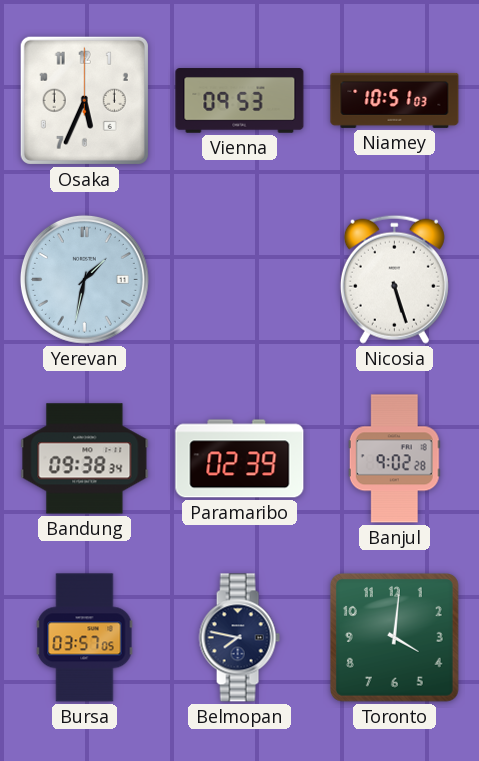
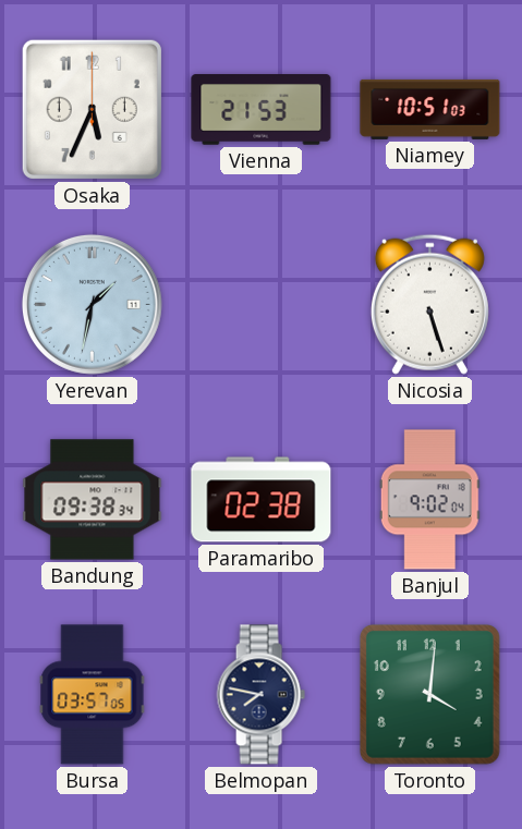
Vienna: 09:53 -> 21:53
Paramaribo: 02:39 -> 02:38
Banjul: 9:02:28 -> 9:02:04
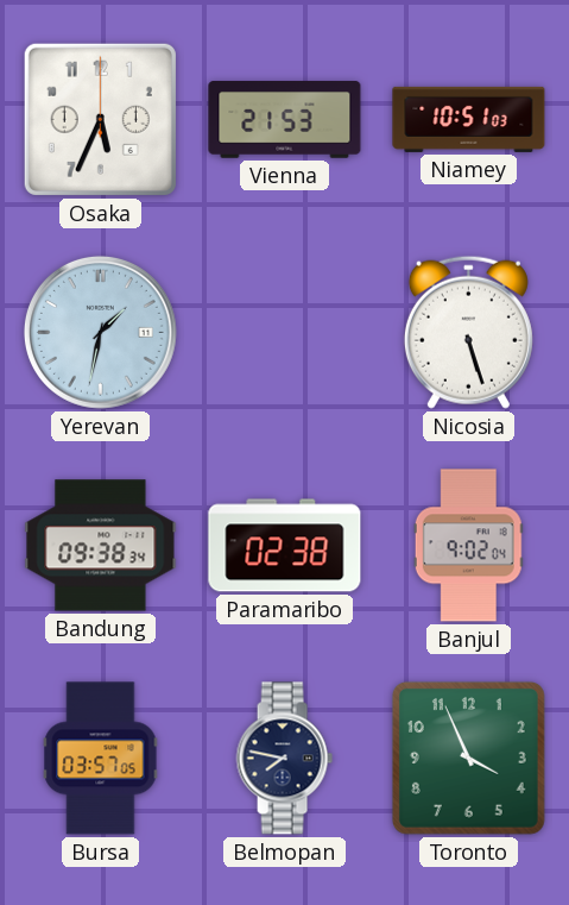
Toronto: 4:01 -> 3:56
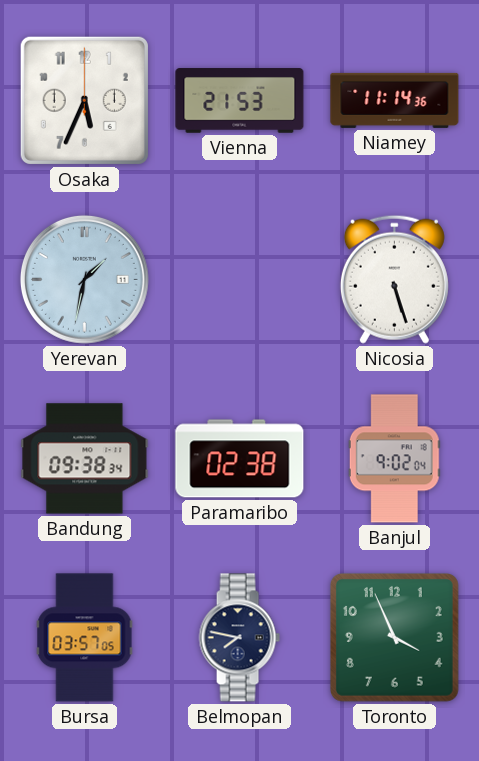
Niamey: 10:51 -> 11:14
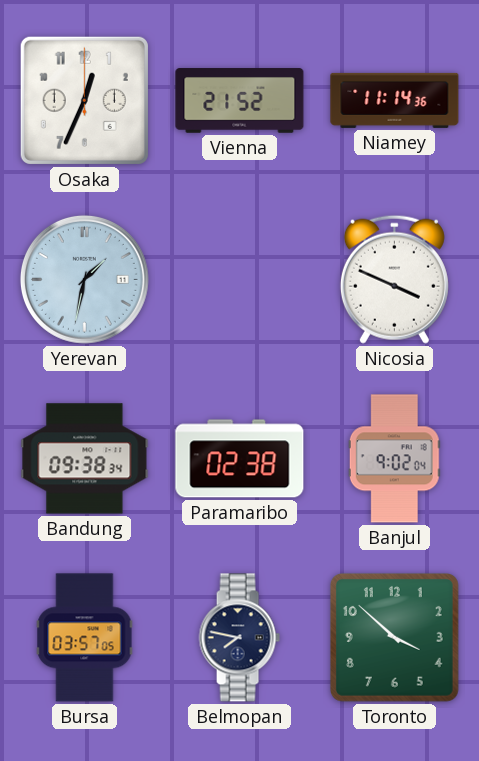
Osaka: 5:34 -> 12:34
Vienna: 21:53 -> 21:52
Nicosia: 5:27 -> 3:49
Toronto: 3:56 -> 3:52
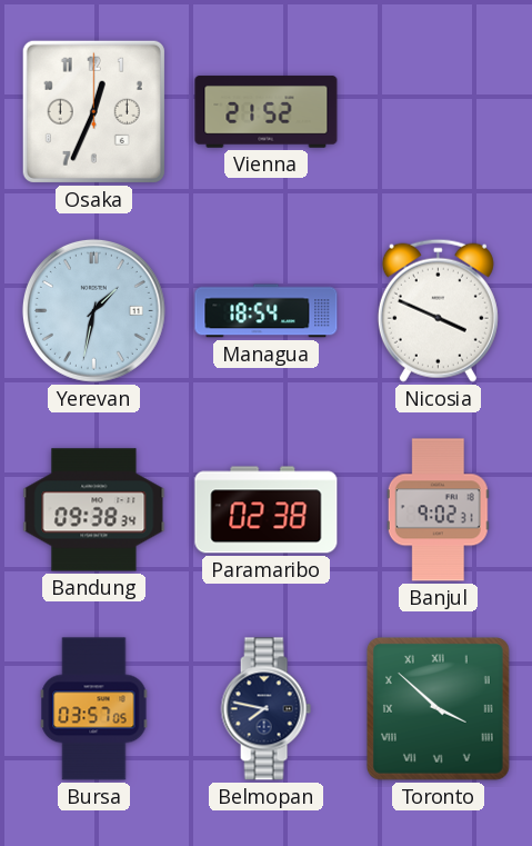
Niamey: 11:14 -> none
Managua: none -> 18:54
Banjul: 9:02:04 -> 9:02:31
Toronto numerals: Arabic -> Roman
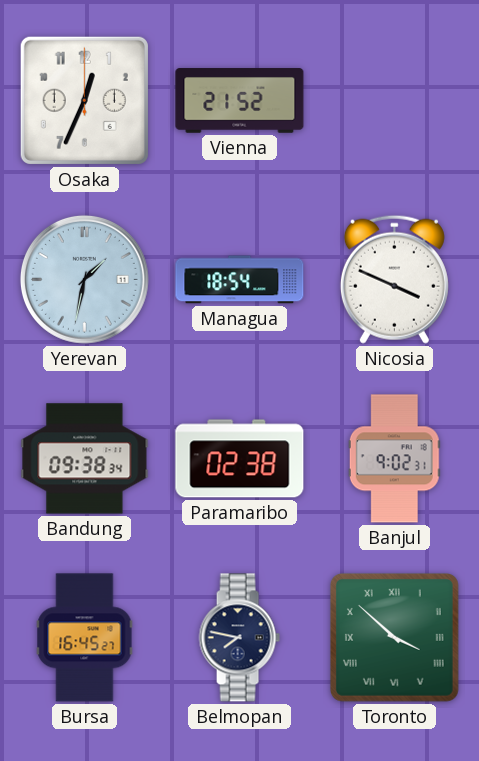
Bursa: 03:57 -> 16:45
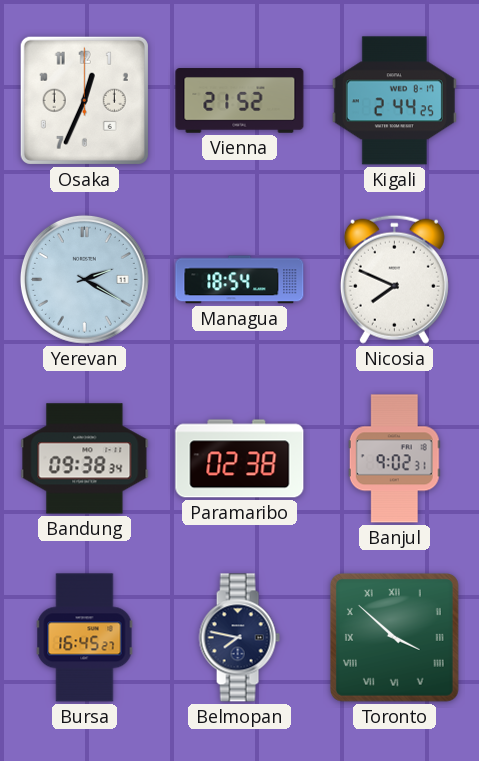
Kigali: none -> 2:44
Yerevan: 1:32 -> 2:20
Nicosia: 3:49 -> 7:49
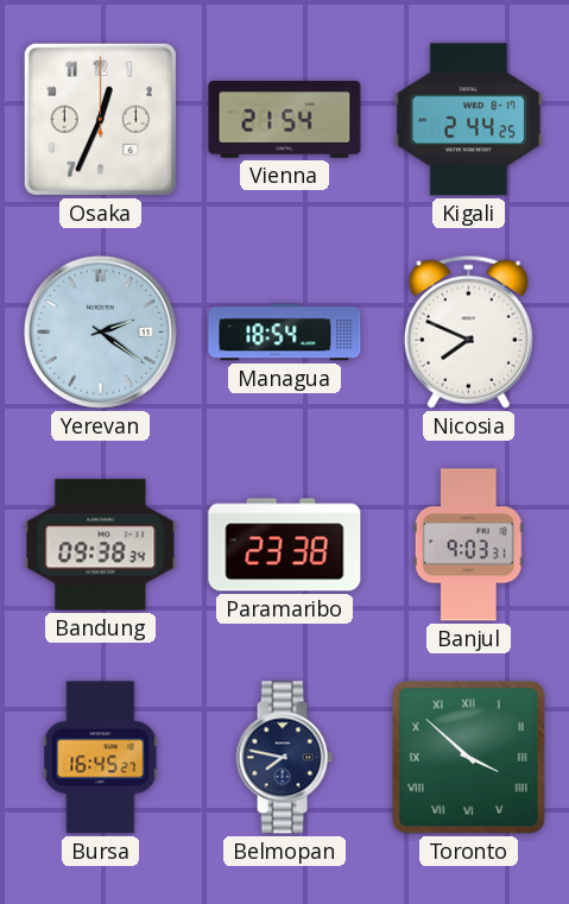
Vienna: 21:52 -> 21:54
Yerevan: 2:20 -> 2:21
Paramaribo: 02:38 -> 23:38
Banjul: 9:02 -> 9:03
